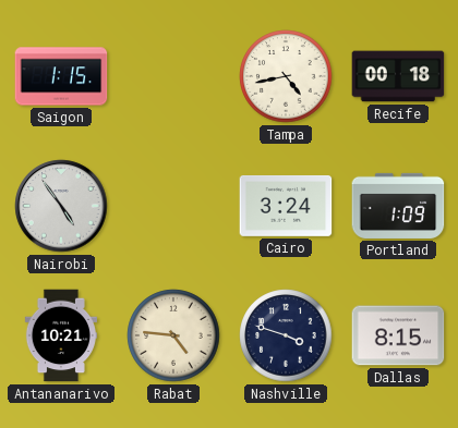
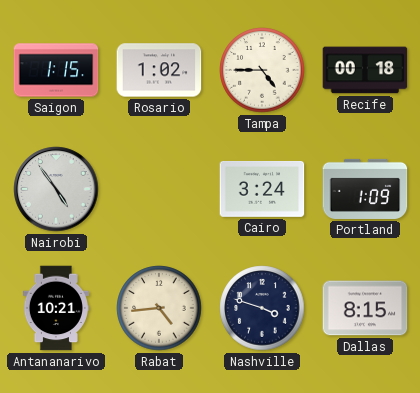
Rosario: none -> 1:02
Tampa: 4:43 -> 4:45
Rabat: 4:46 -> 4:44
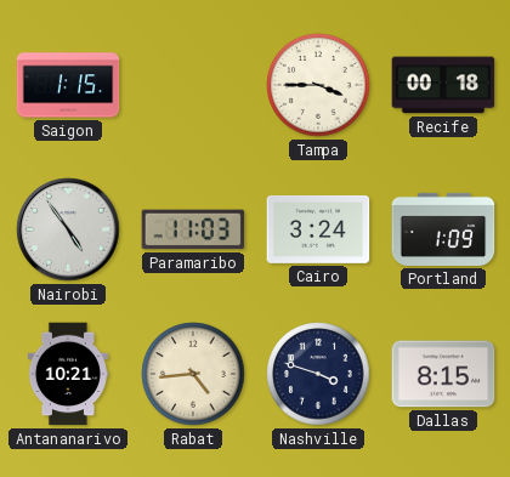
Rosario: 1:02 -> none
Tampa: 4:45 -> 3:45
Paramaribo: none -> 11:03
